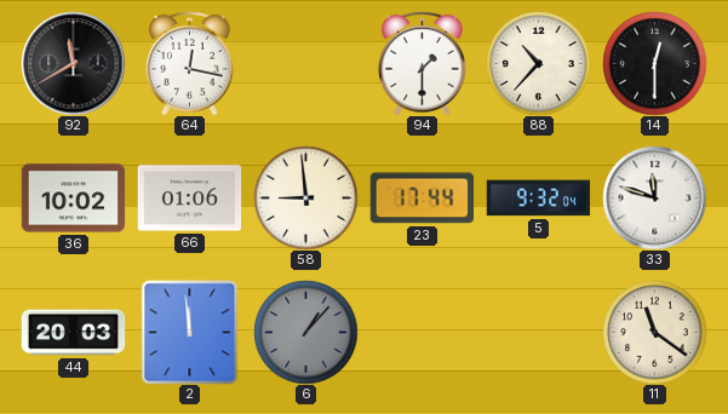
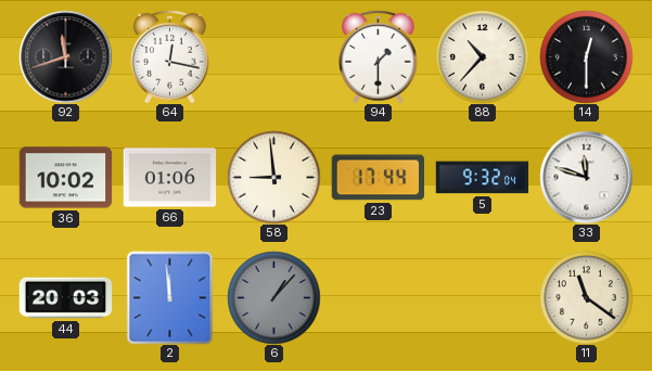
92: 11:40 -> 11:42
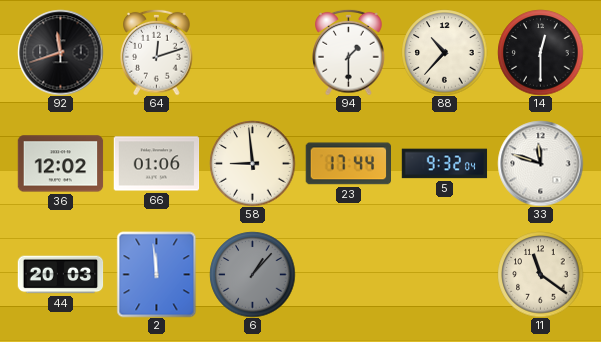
64: 12:17 -> 12:12
36: 10:02 -> 12:02
